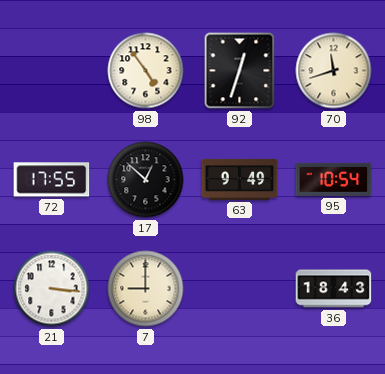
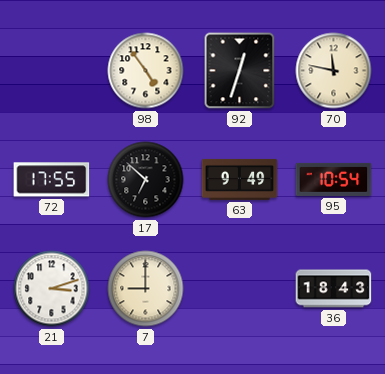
70: 11:42 -> 11:47
17: 12:52 -> 6:52
21: 3:16 -> 3:12
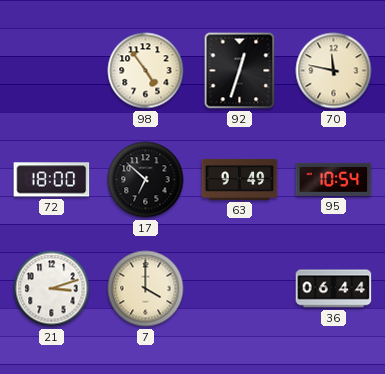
72: 17:55 -> 18:00
7: 9:00 -> 4:00
36: 18:43 -> 06:44
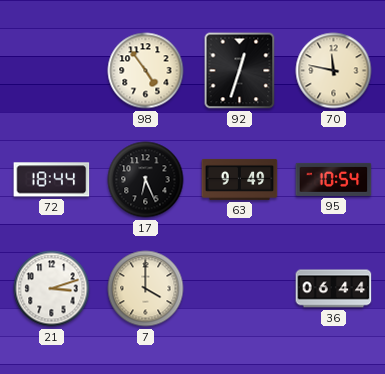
72: 18:00 -> 18:44
17: 6:52 -> 6:26
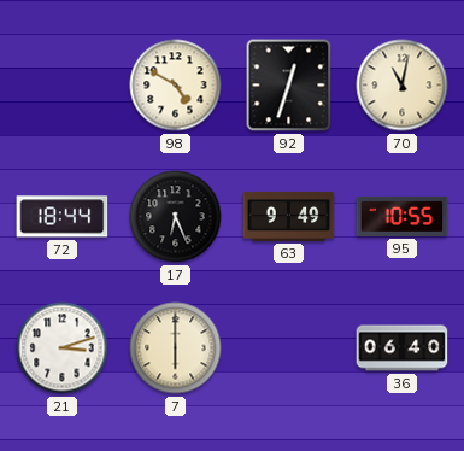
98: 4:54 -> 4:50
70: 11:47 -> 11:02
95: 10:54 -> 10:55
7: 4:00 -> 6:00
36: 06:44 -> 06:40
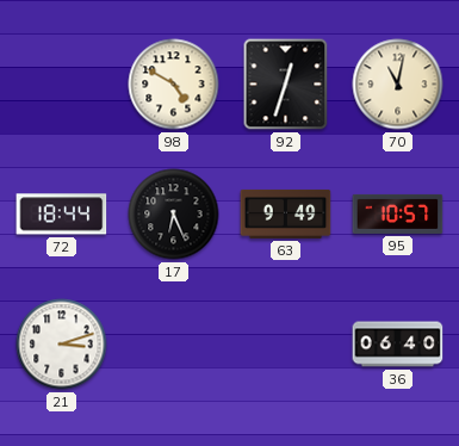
95: 10:55 -> 10:57
7: 6:00 -> none
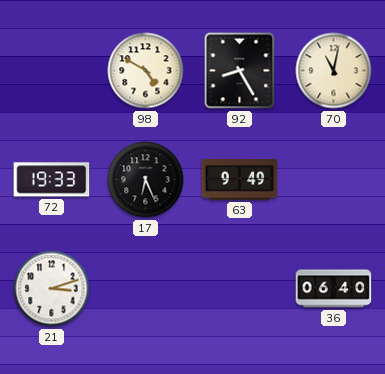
92: 12:33 -> 8:25
72: 18:44 -> 19:33
95: 10:57 -> none
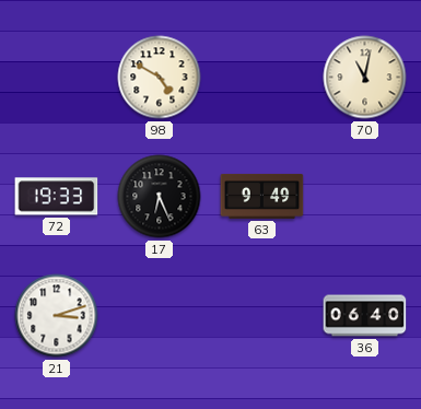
92: 8:25 -> none
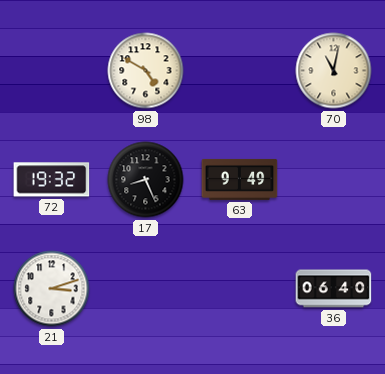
72: 19:33 -> 19:32
17: 6:26 -> 8:26
